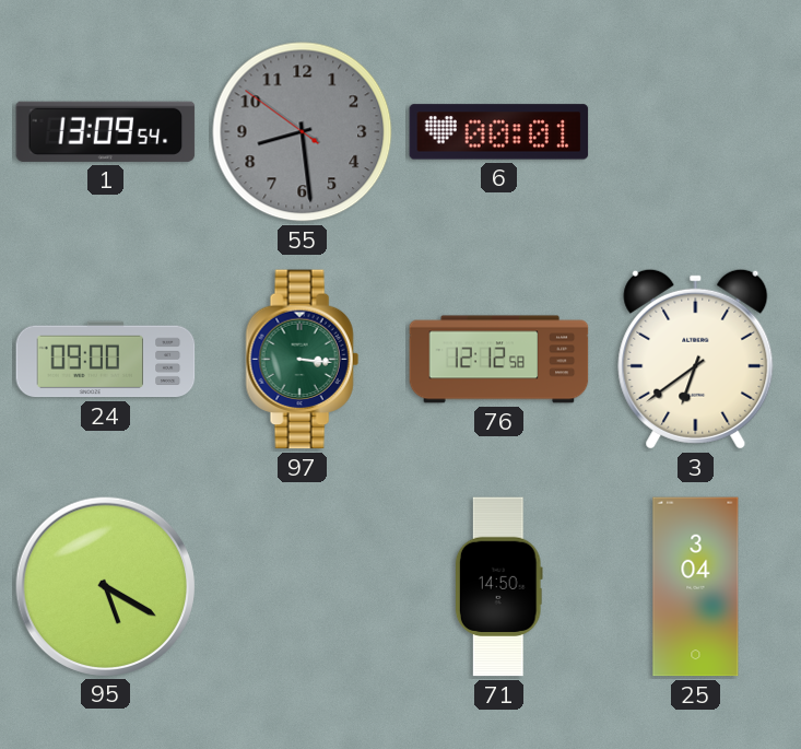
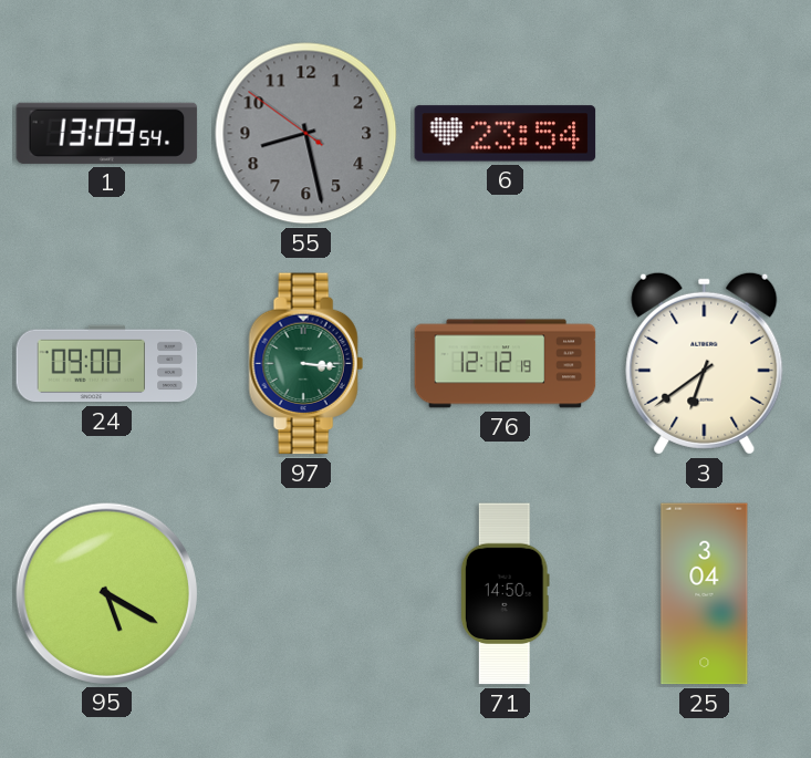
55: 8:28 -> 8:27
6: 00:01 -> 23:54
76: 12:12:58 -> 12:12:19
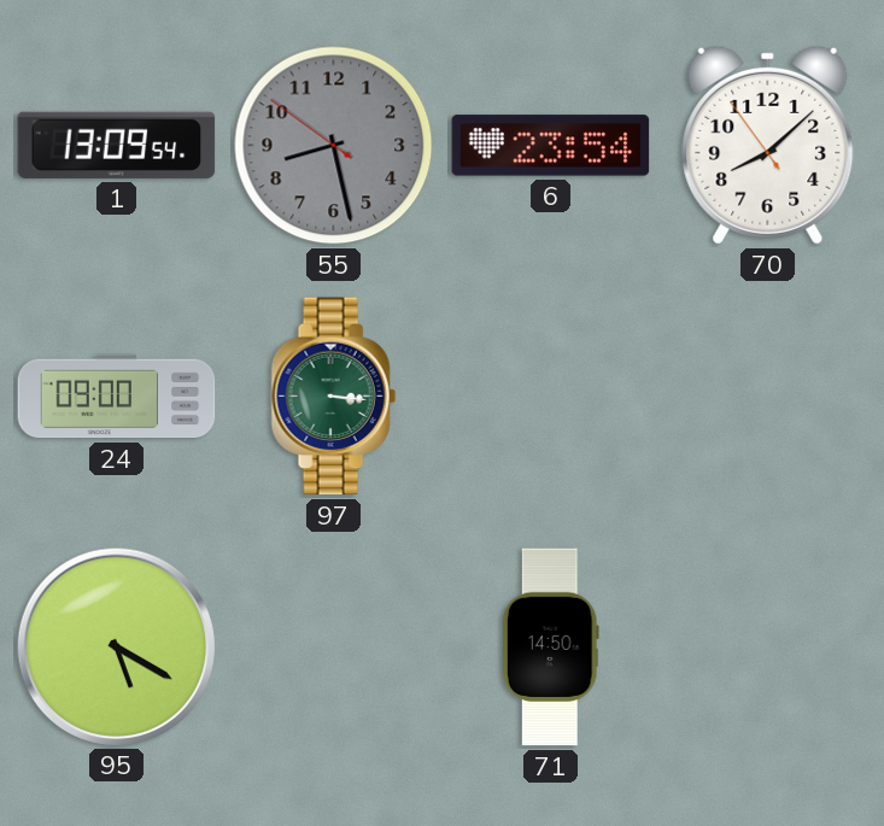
70: none -> 8:07
76: 12:12 -> none
3: 6:39 -> none
25: 3:04 -> none
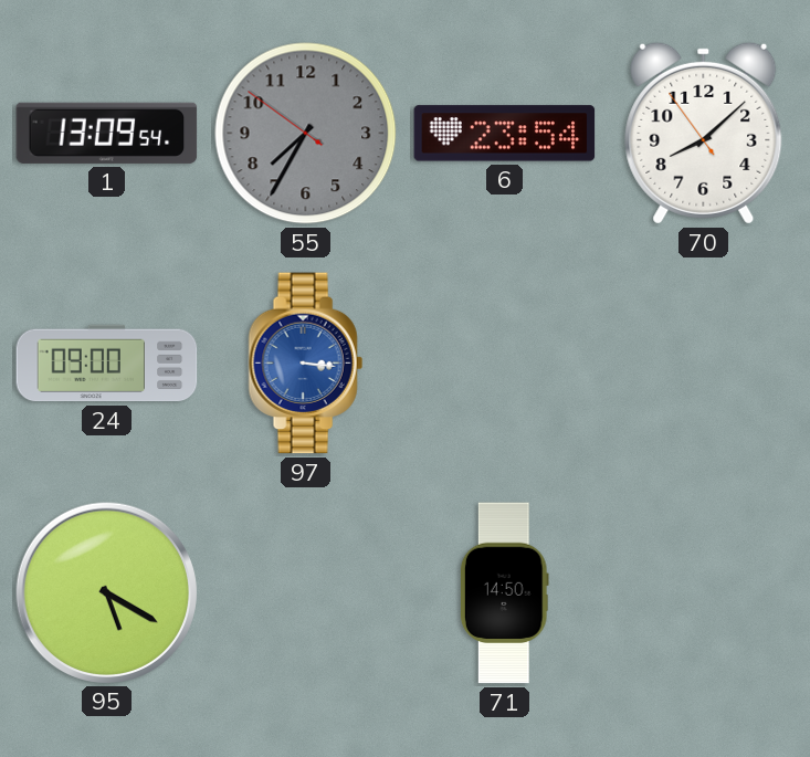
55: 8:27 -> 7:34
97 dial: green -> blue
